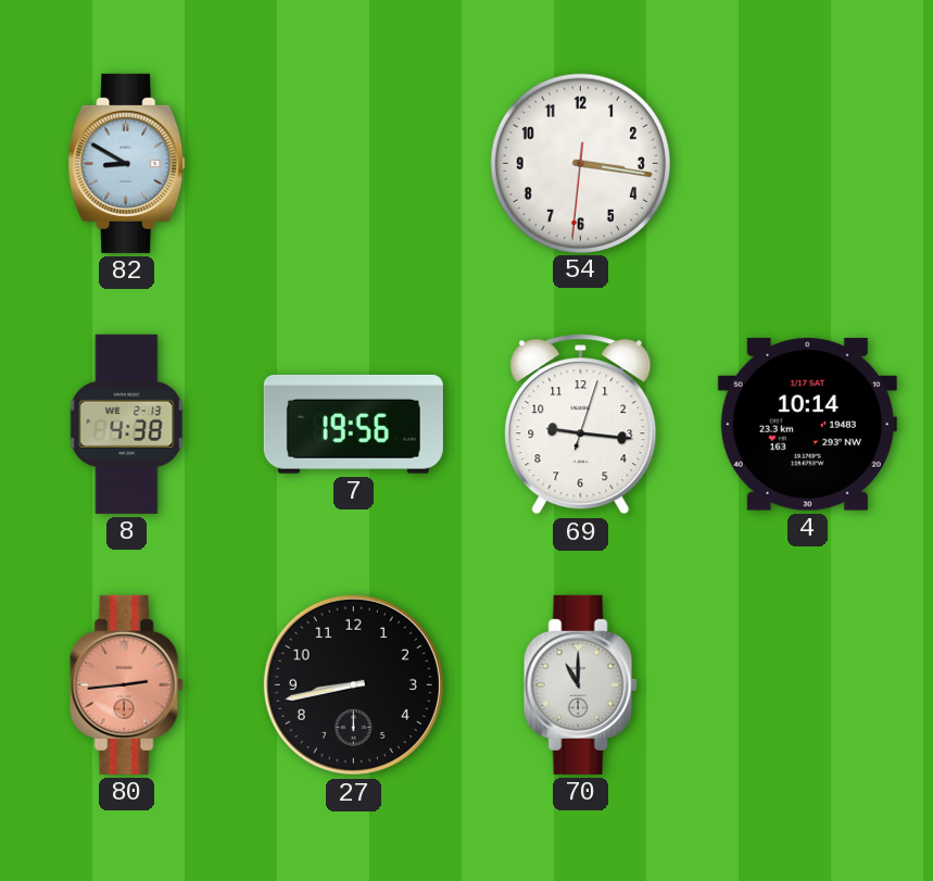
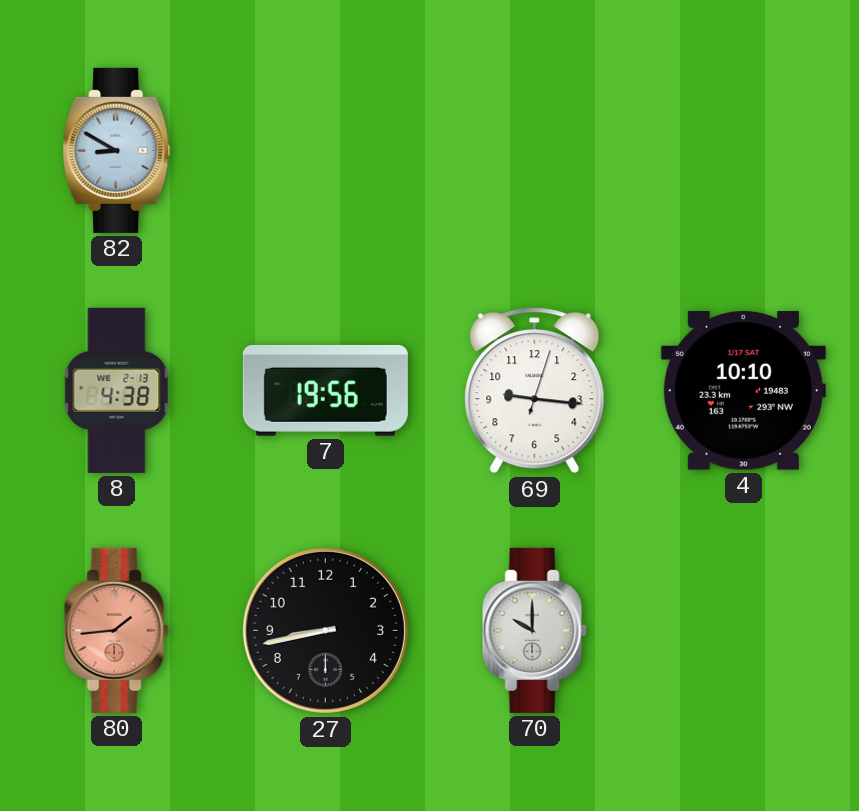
54: 3:16 -> none
4: 10:14 -> 10:10
80: 2:44 -> 1:44
70: 11:00 -> 10:00
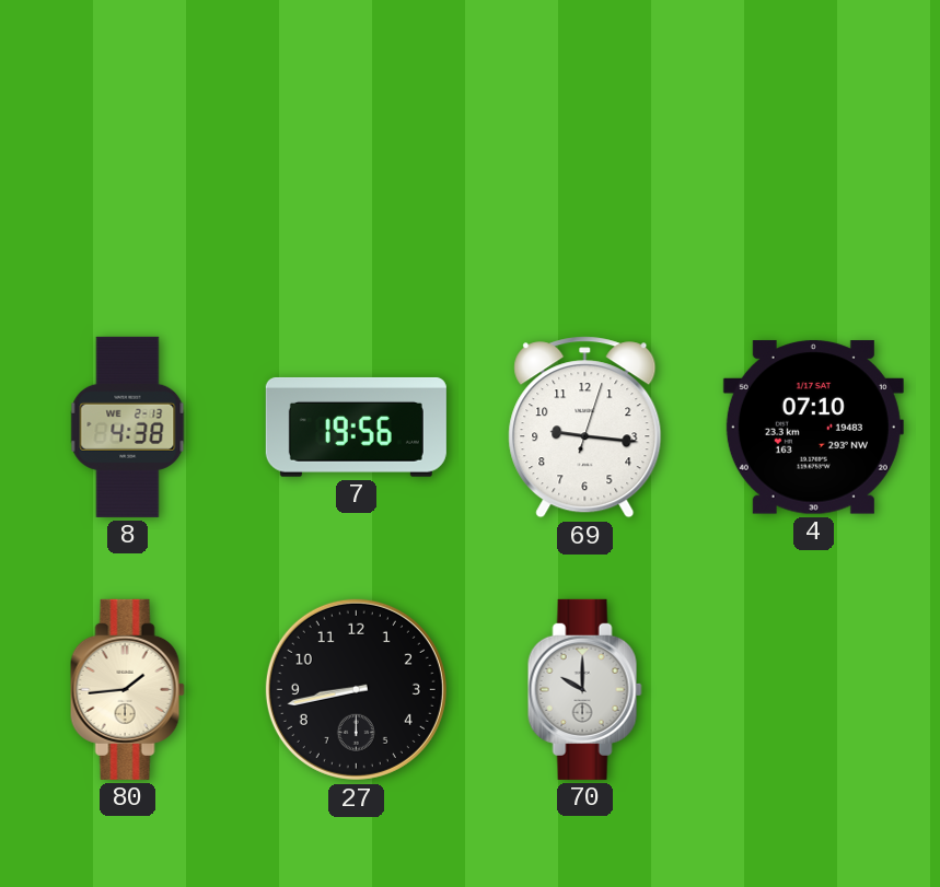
82: 8:50 -> none
4: 10:10 -> 07:10
80 dial: salmon -> cream
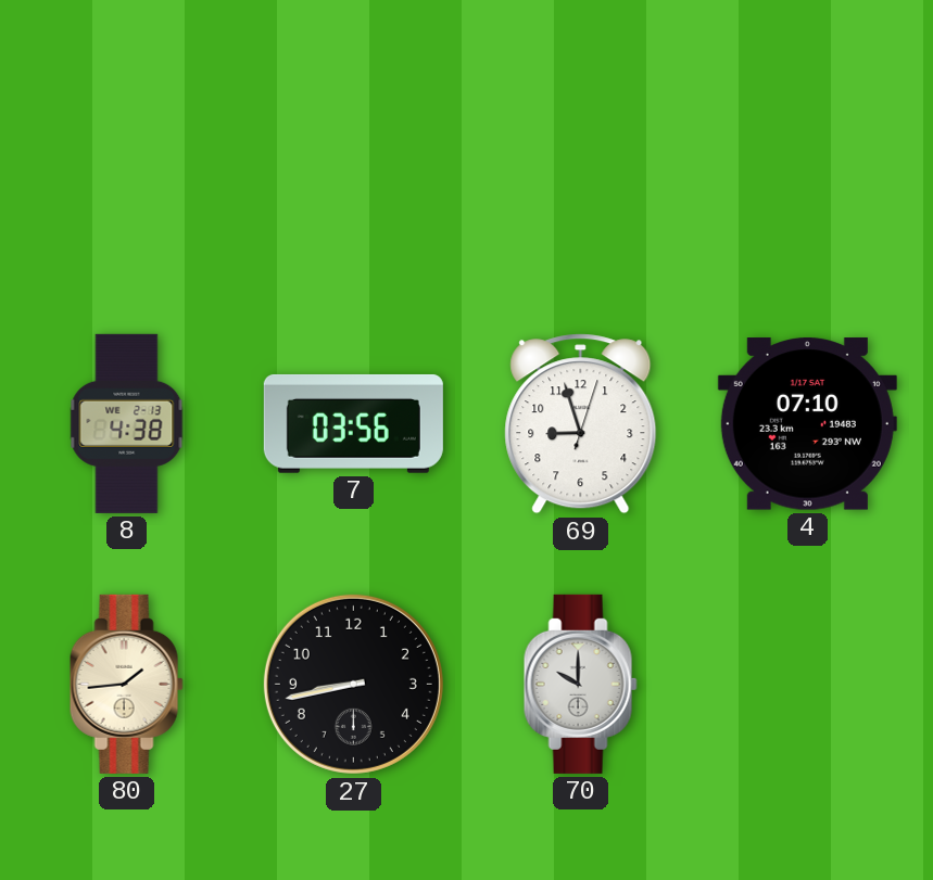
7: 19:56 -> 03:56
69: 9:16 -> 8:57
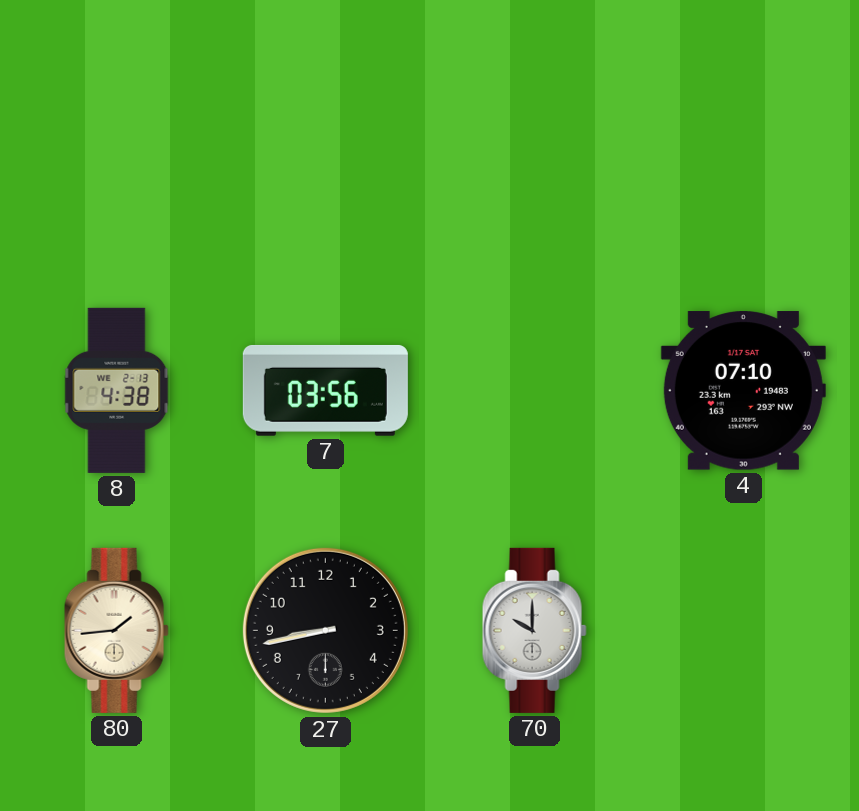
69: 8:57 -> none
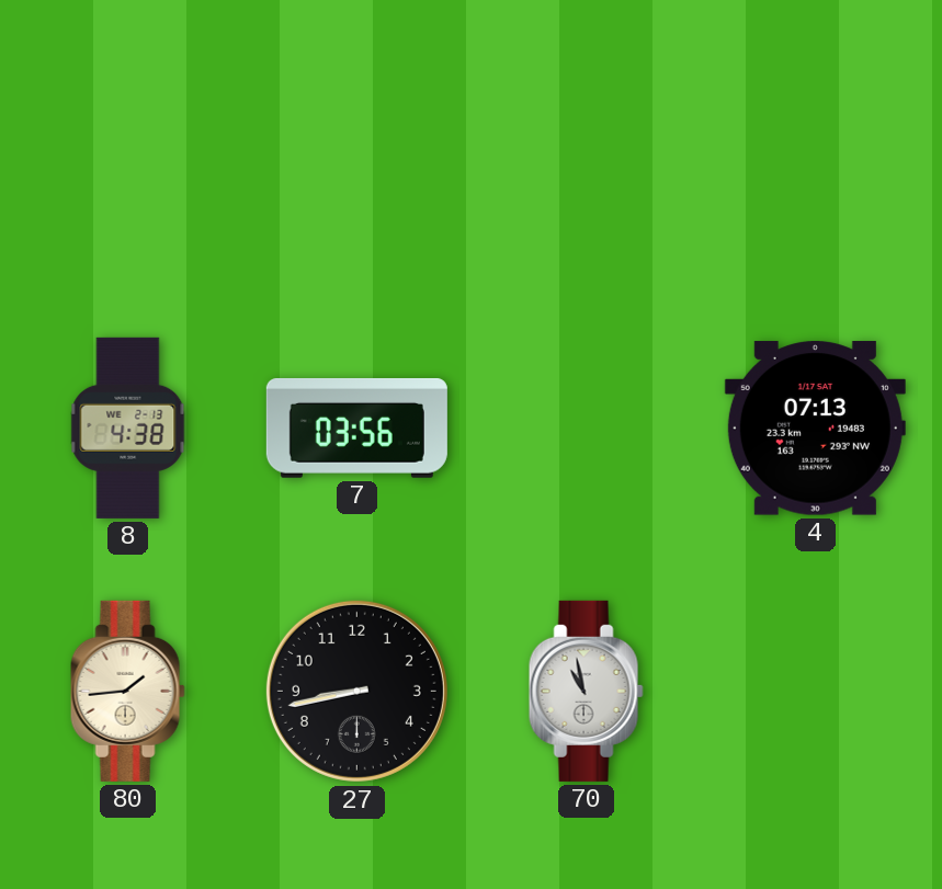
4: 07:10 -> 07:13
70: 10:00 -> 10:58
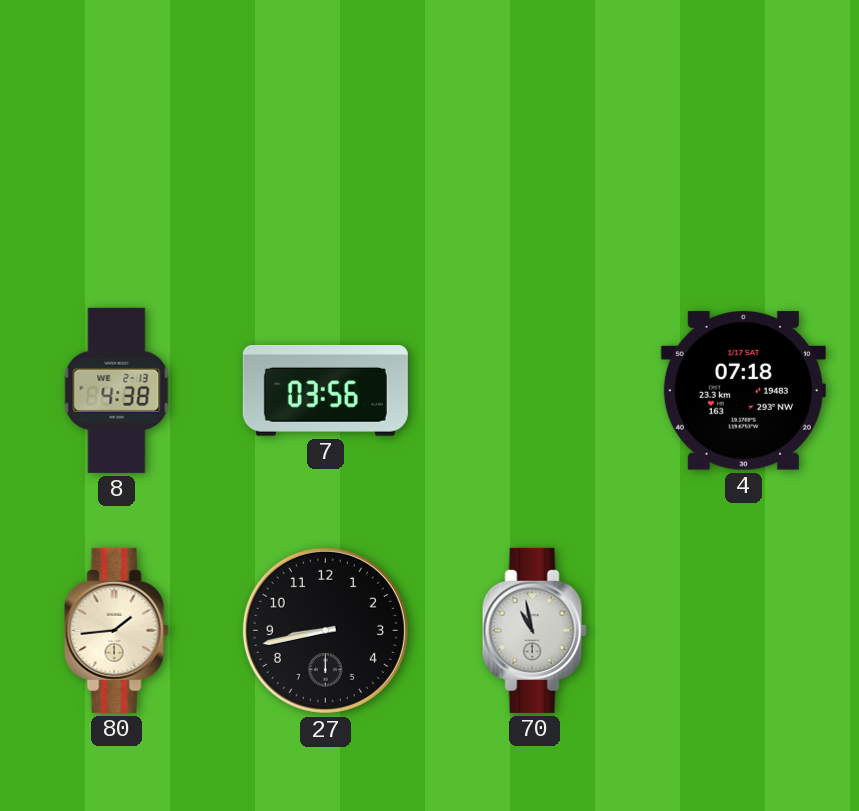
4: 07:13 -> 07:18
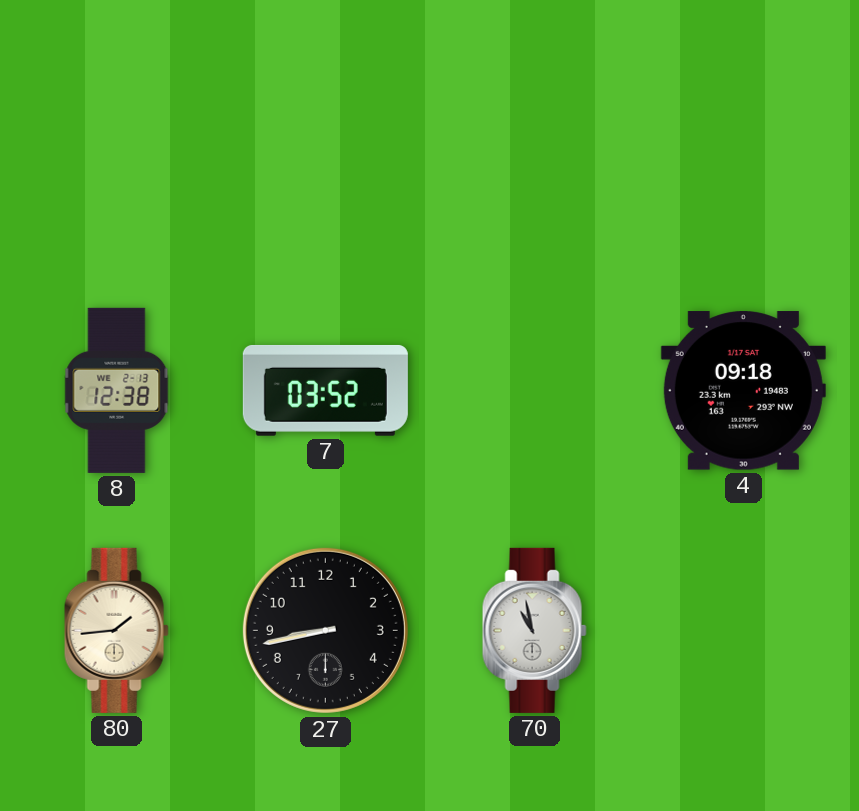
8: 4:38 -> 12:38
7: 03:56 -> 03:52
4: 07:18 -> 09:18
